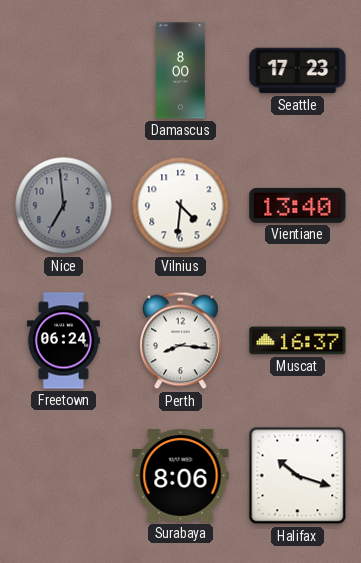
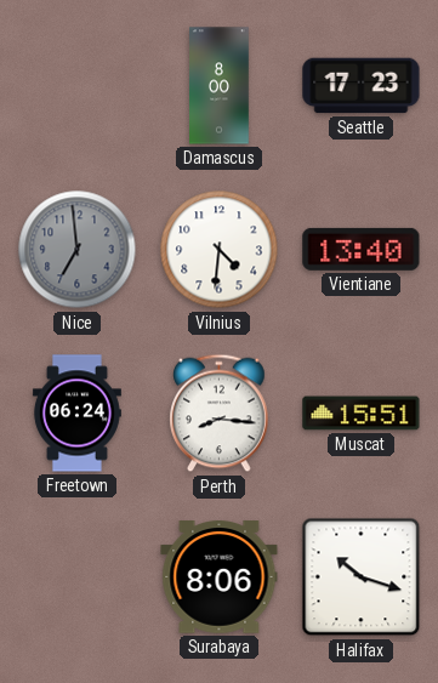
Muscat: 16:37 -> 15:51
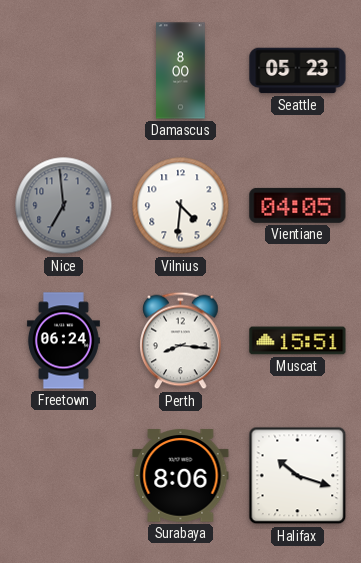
Seattle: 17:23 -> 05:23
Vientiane: 13:40 -> 04:05
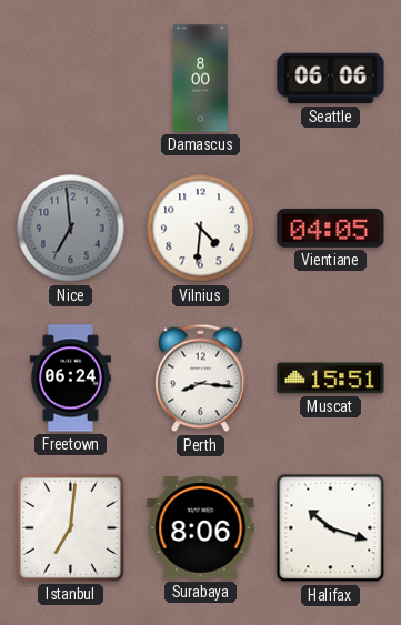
Seattle: 05:23 -> 06:06
Istanbul: none -> 7:01
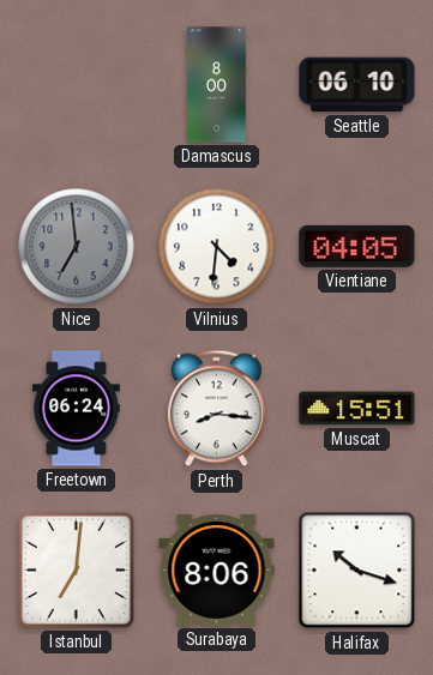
Seattle: 06:06 -> 06:10
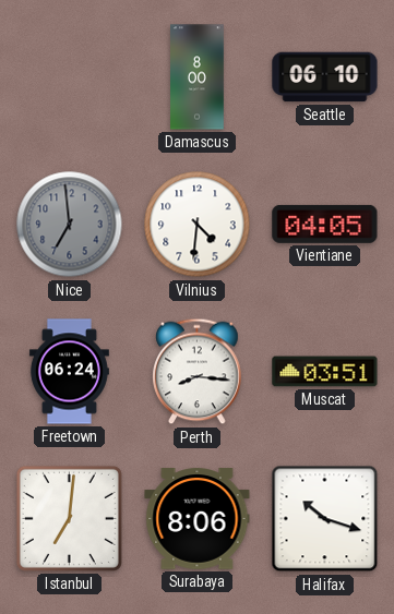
Muscat: 15:51 -> 03:51
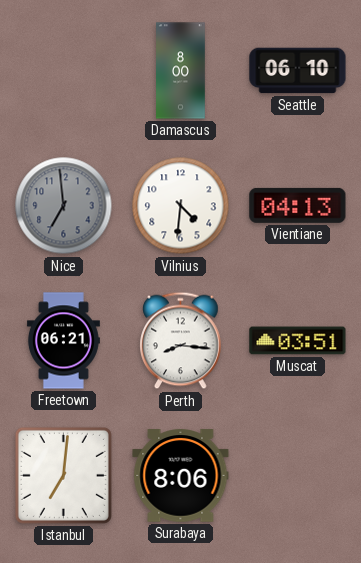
Vientiane: 04:05 -> 04:13
Freetown: 06:24 -> 06:21
Halifax: 10:18 -> none
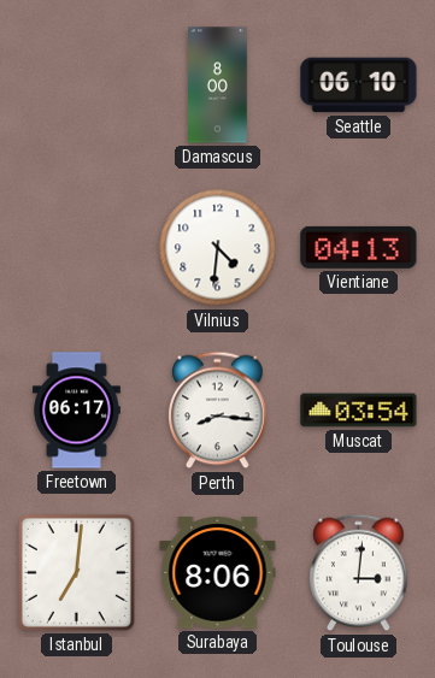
Nice: 6:59 -> none
Freetown: 06:21 -> 06:17
Muscat: 03:51 -> 03:54
Toulouse: none -> 3:01
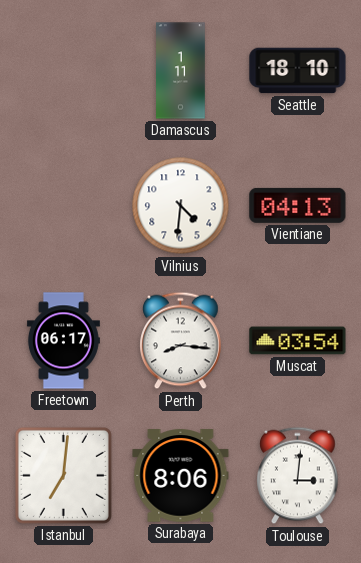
Damascus: 8:00 -> 1:11
Seattle: 06:10 -> 18:10
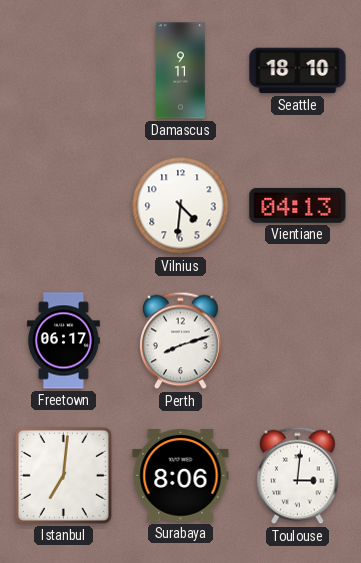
Damascus: 1:11 -> 9:11
Perth: 8:16 -> 8:12
Muscat: 03:54 -> none
